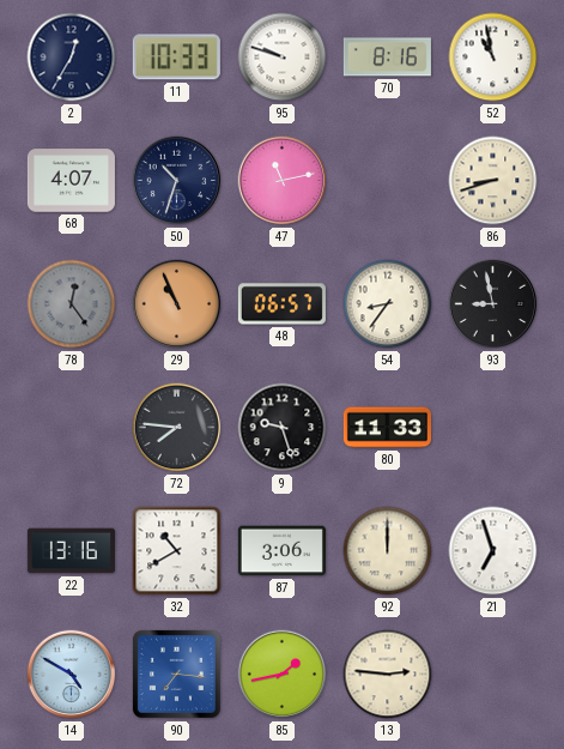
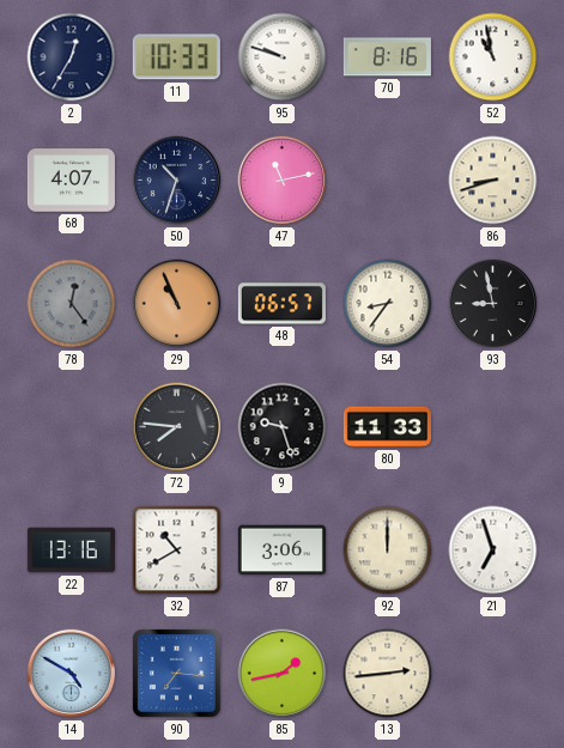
13: 2:46 -> 2:44
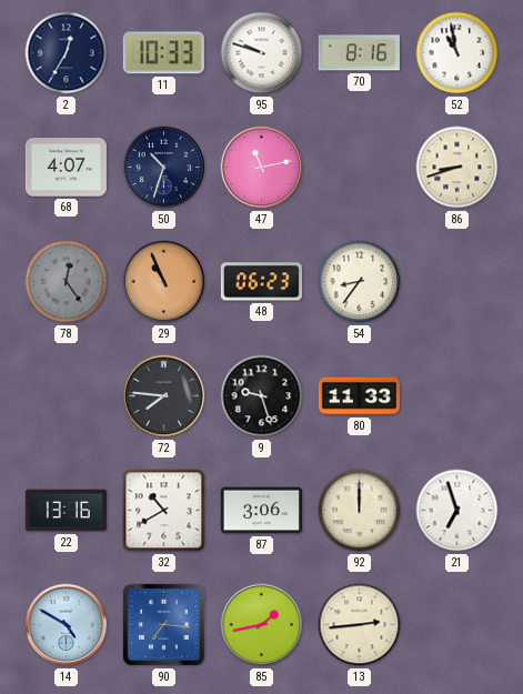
48: 06:57 -> 06:23
93: 8:58 -> none
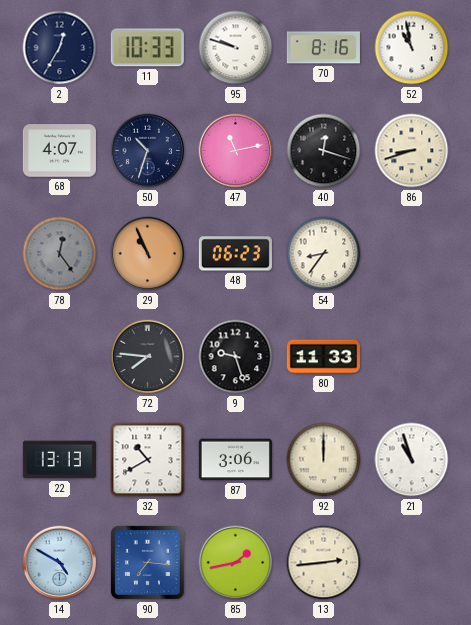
40: none -> 12:18
22: 13:16 -> 13:13
21: 6:57 -> 10:57
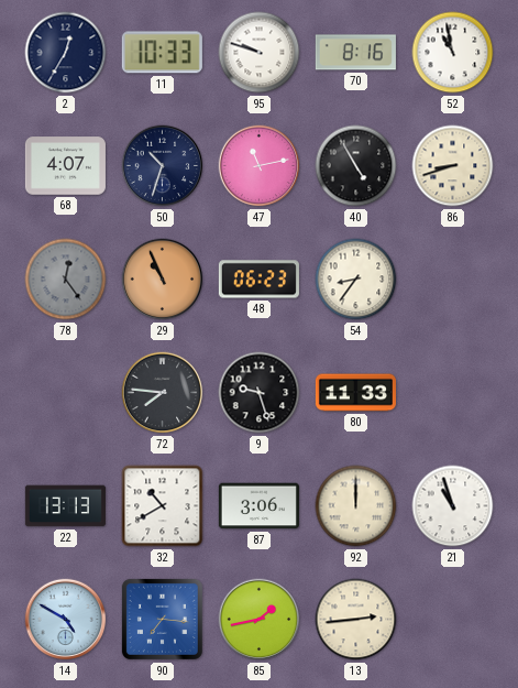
40: 12:18 -> 4:55
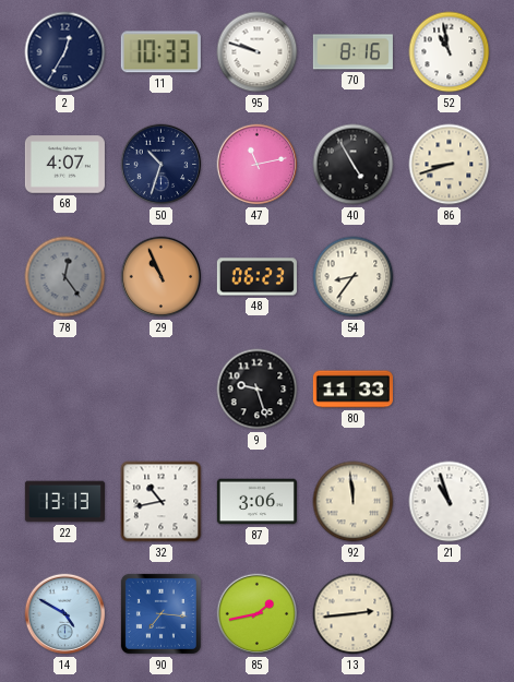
72: 7:46 -> none
32: 10:40 -> 10:43
92: 12:00 -> 11:59
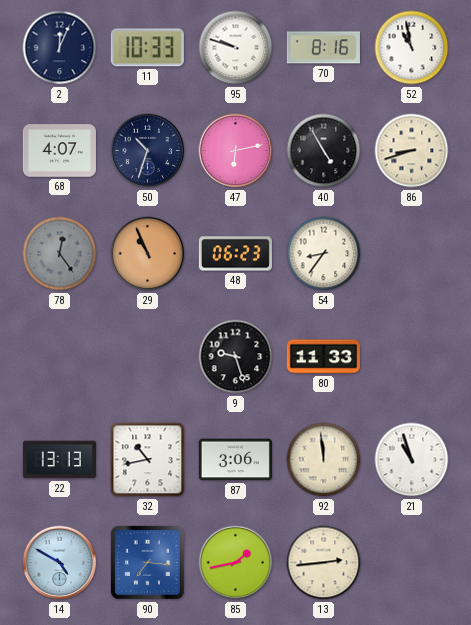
2: 12:35 -> 12:04
47: 11:13 -> 6:13
